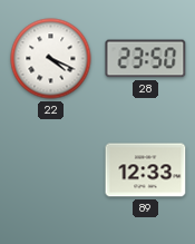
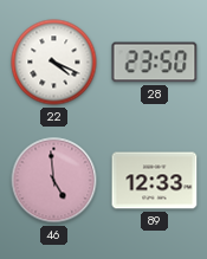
46: none -> 4:59
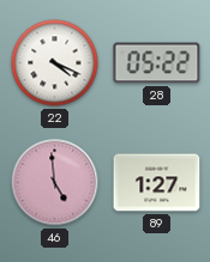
28: 23:50 -> 05:22
89: 12:33 -> 1:27
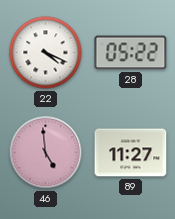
89: 1:27 -> 11:27
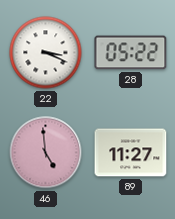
22: 4:19 -> 3:19
